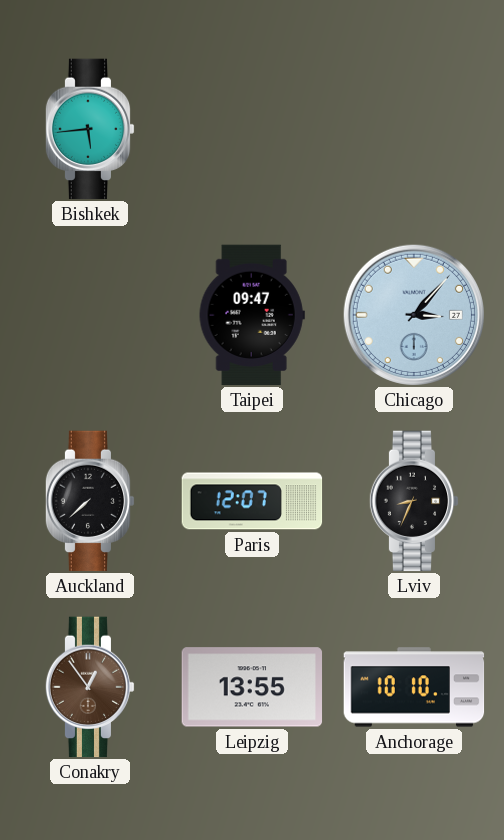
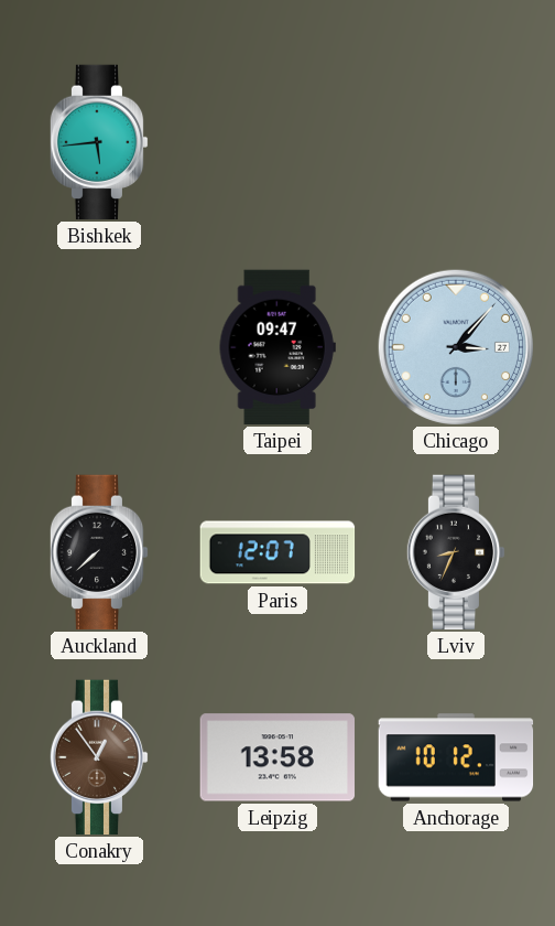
Leipzig: 13:55 -> 13:58
Anchorage: 10:10 -> 10:12
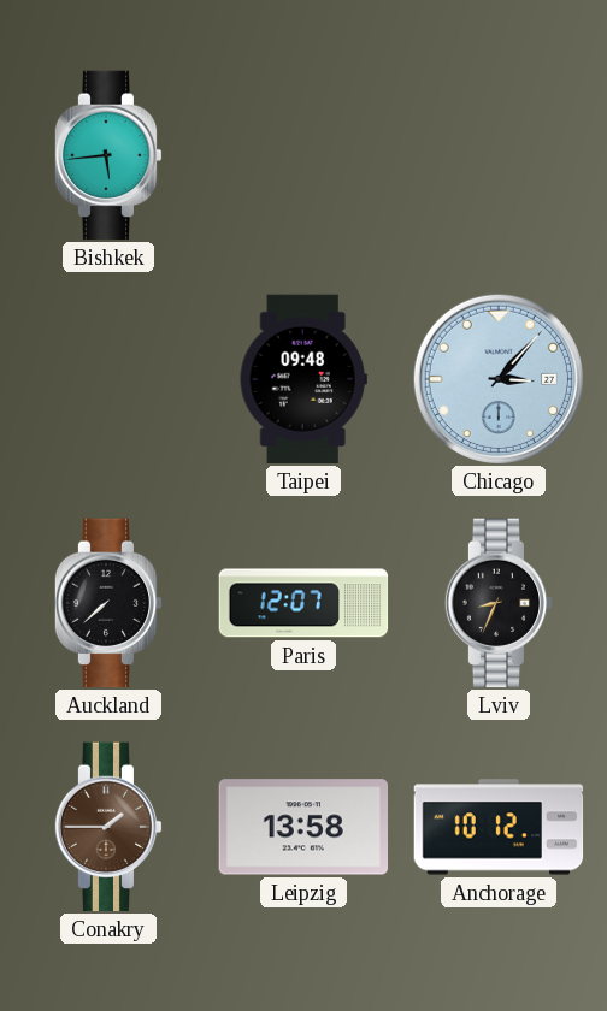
Taipei: 09:47 -> 09:48
Conakry: 12:54 -> 1:45
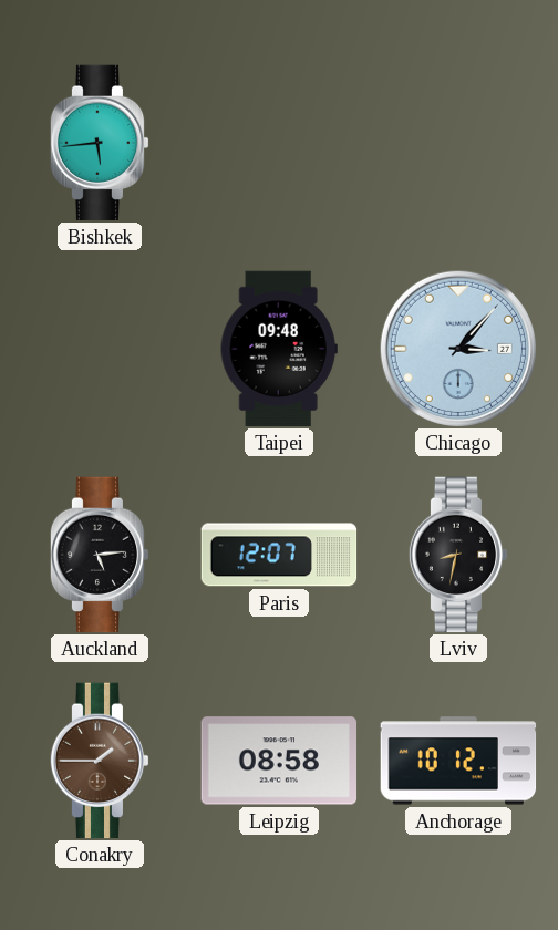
Auckland: 7:38 -> 5:14
Lviv: 8:34 -> 8:32
Leipzig: 13:58 -> 08:58
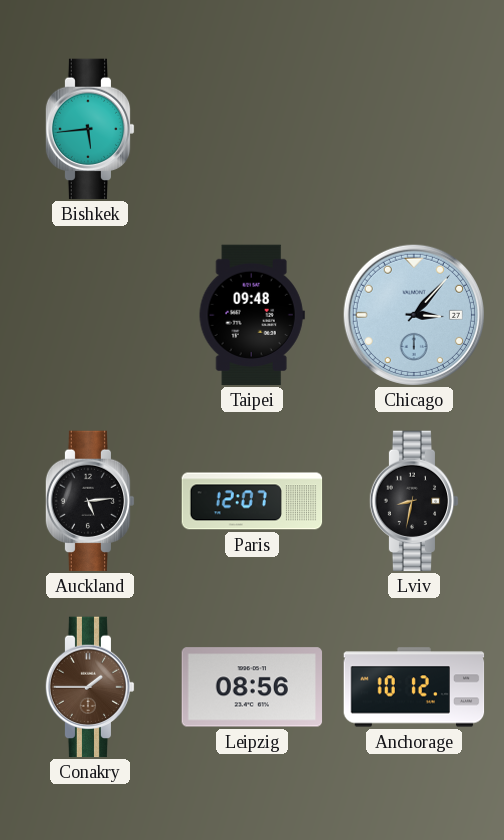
Leipzig: 08:58 -> 08:56
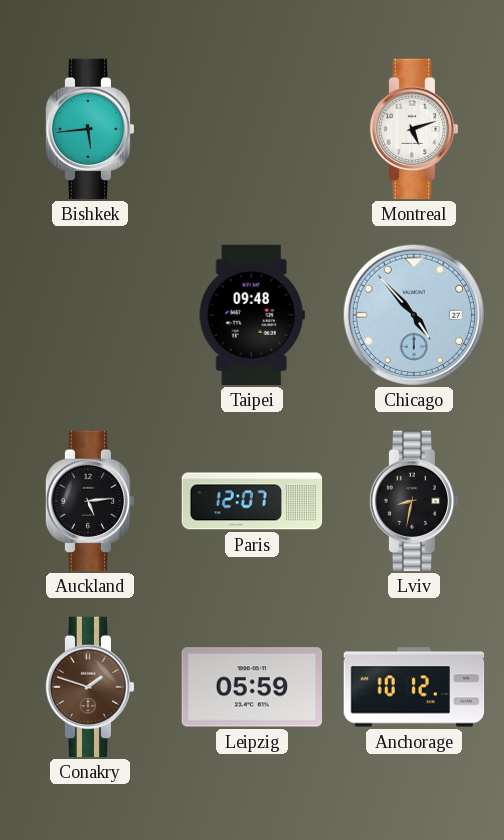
Montreal: none -> 5:12
Chicago: 3:07 -> 4:53
Conakry: 1:45 -> 1:48
Leipzig: 08:56 -> 05:59
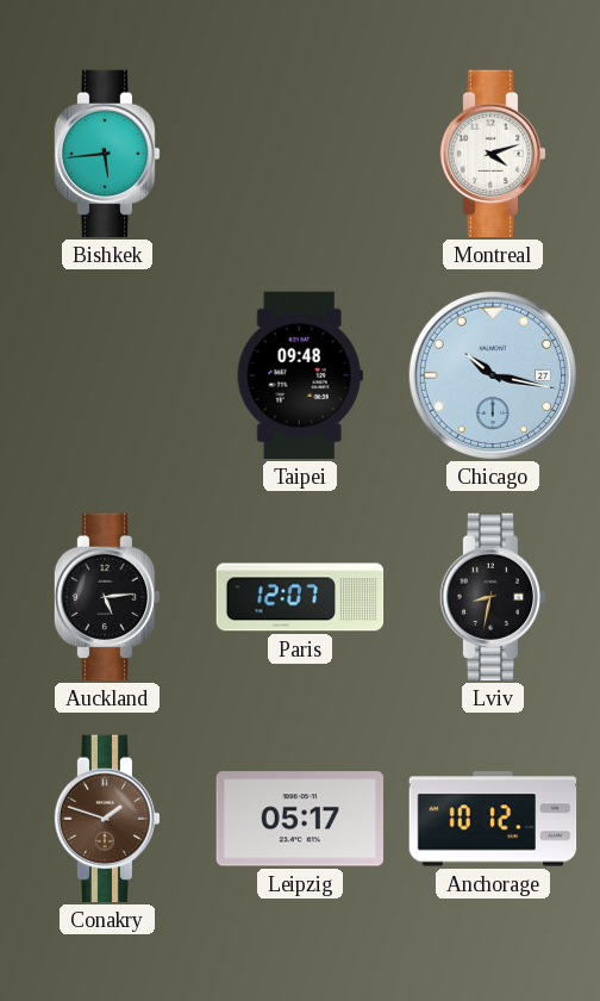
Montreal: 5:12 -> 4:12
Chicago: 4:53 -> 10:17
Leipzig: 05:59 -> 05:17
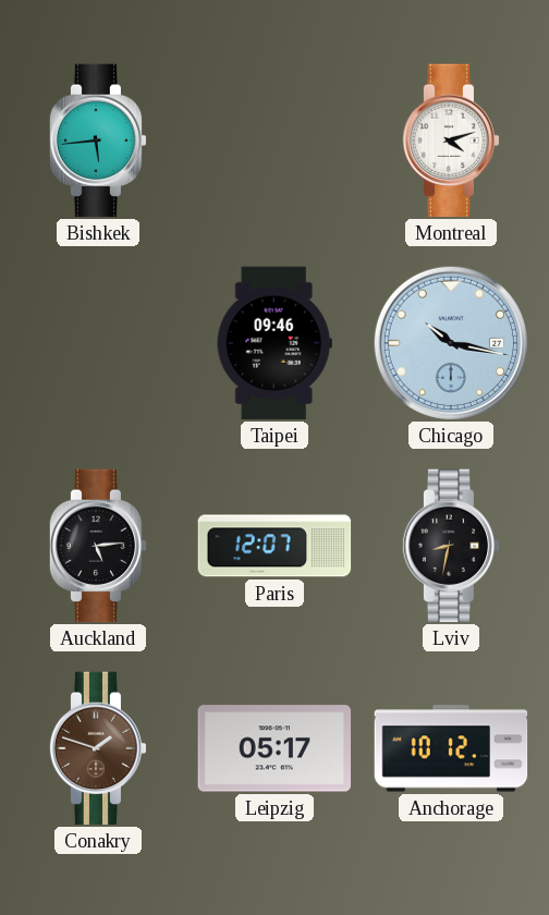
Taipei: 09:48 -> 09:46
